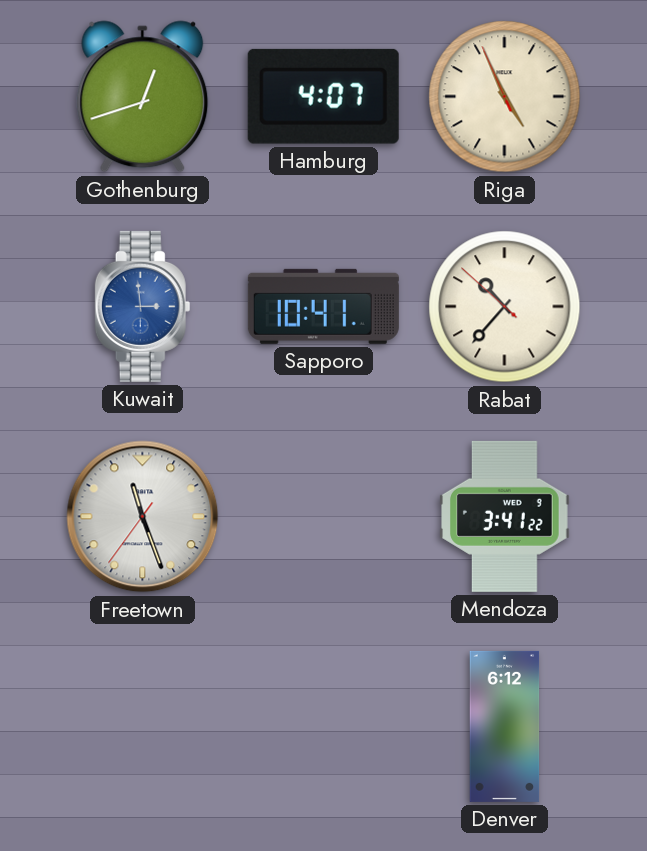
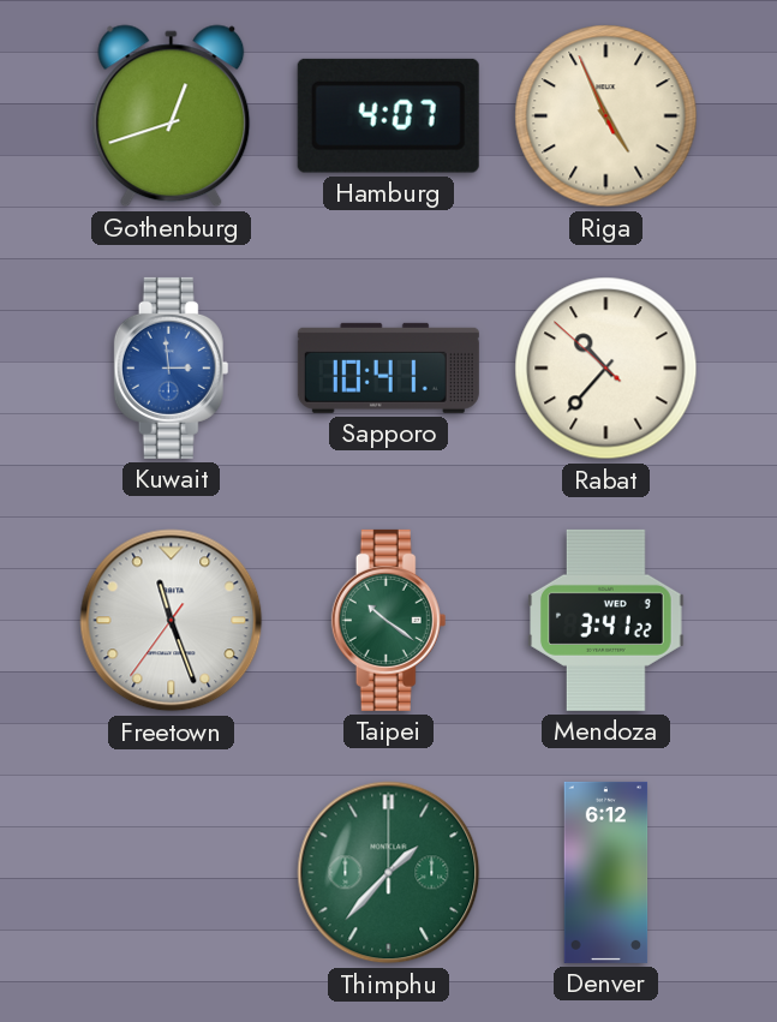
Taipei: none -> 10:21
Thimphu: none -> 1:37
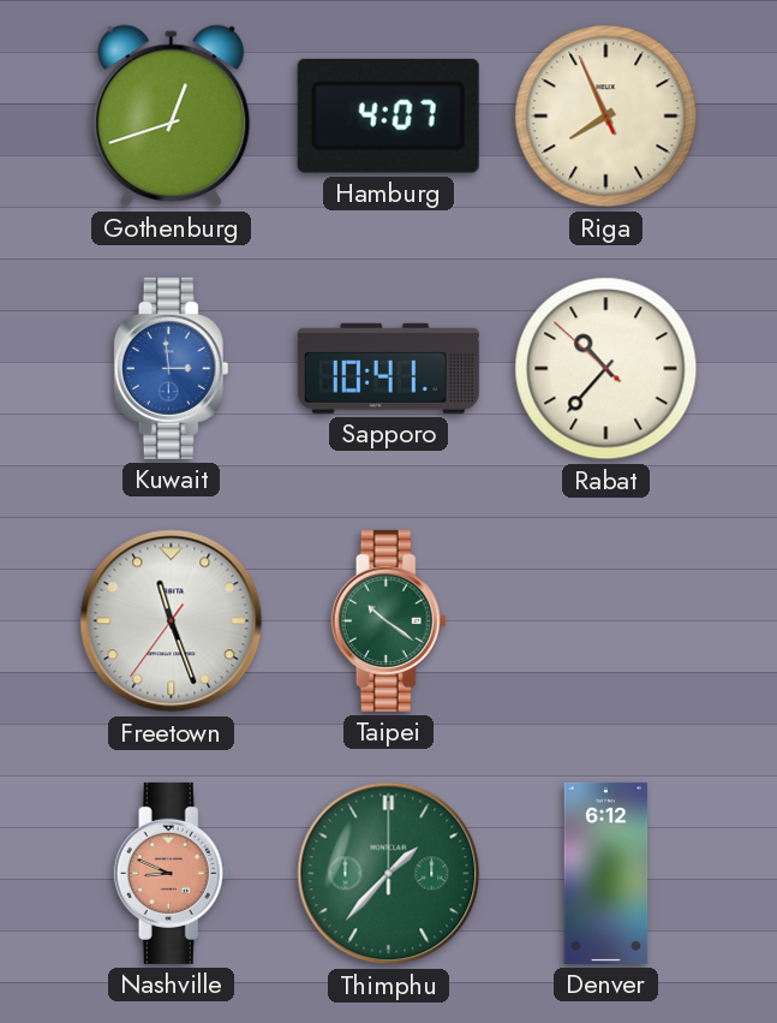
Riga: 4:55 -> 7:55
Mendoza: 3:41 -> none
Nashville: none -> 8:49
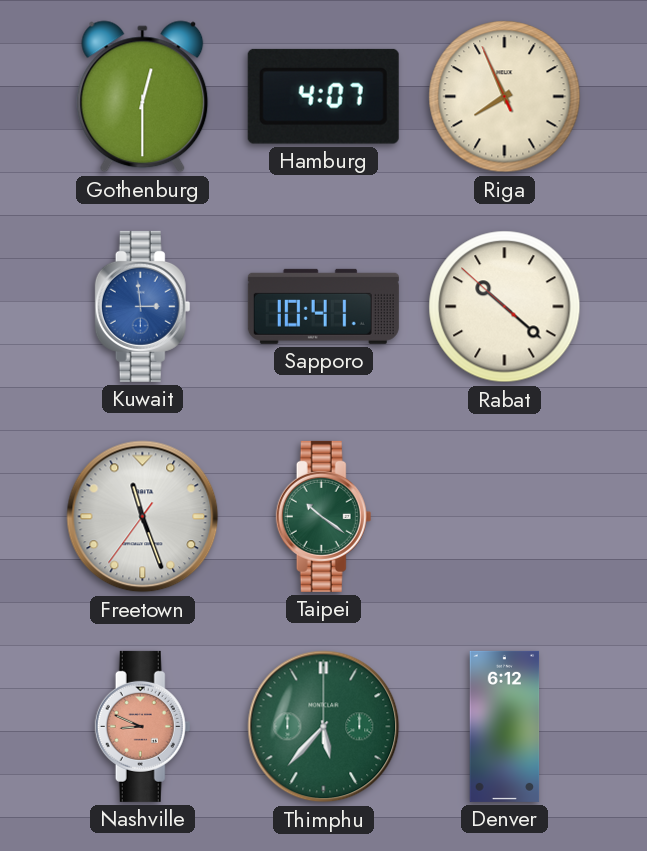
Gothenburg: 12:42 -> 12:30
Rabat: 10:36 -> 10:21
Thimphu: 1:37 -> 5:37
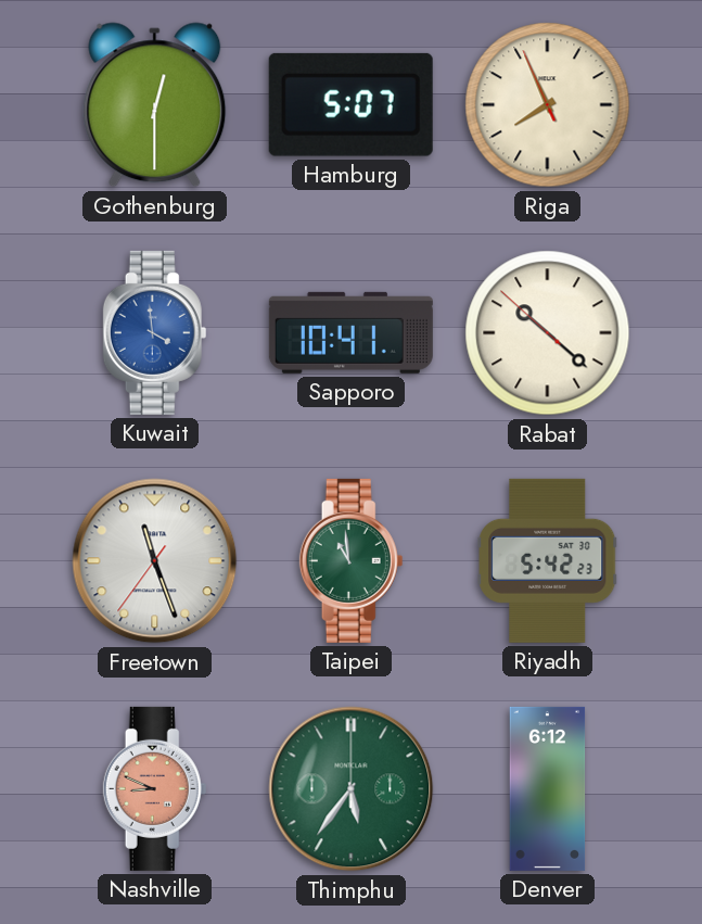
Hamburg: 4:07 -> 5:07
Kuwait: 2:59 -> 3:59
Taipei: 10:21 -> 10:59
Riyadh: none -> 5:42
Thimphu: 5:37 -> 5:36
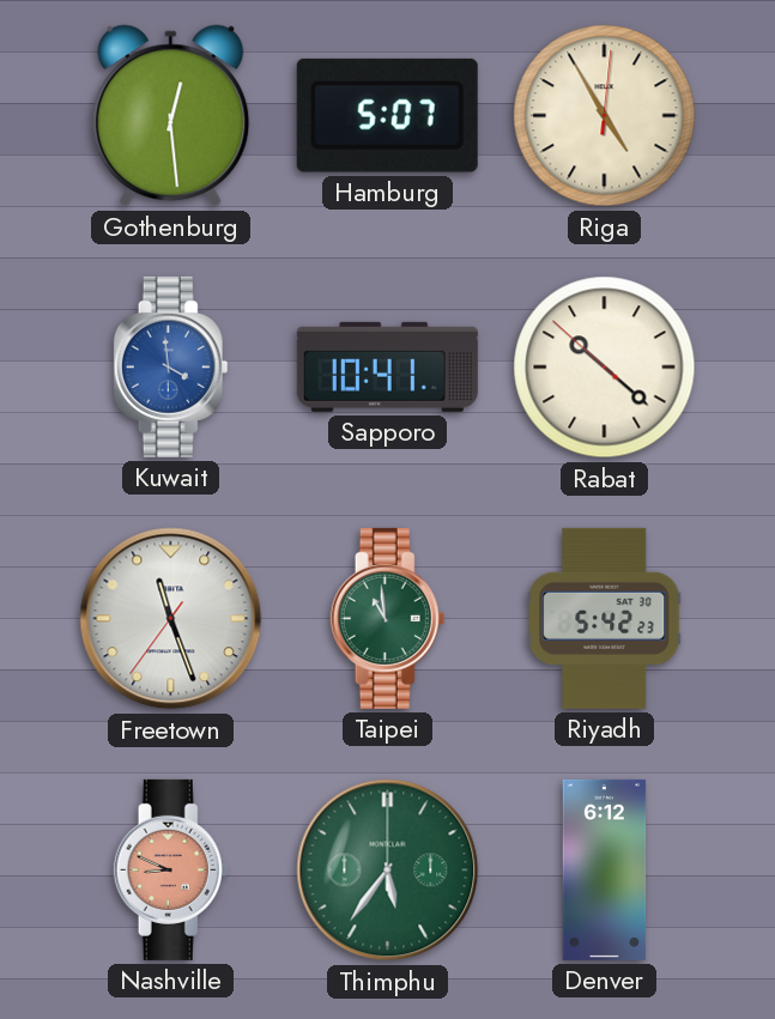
Gothenburg: 12:30 -> 12:29
Riga: 7:55 -> 4:55
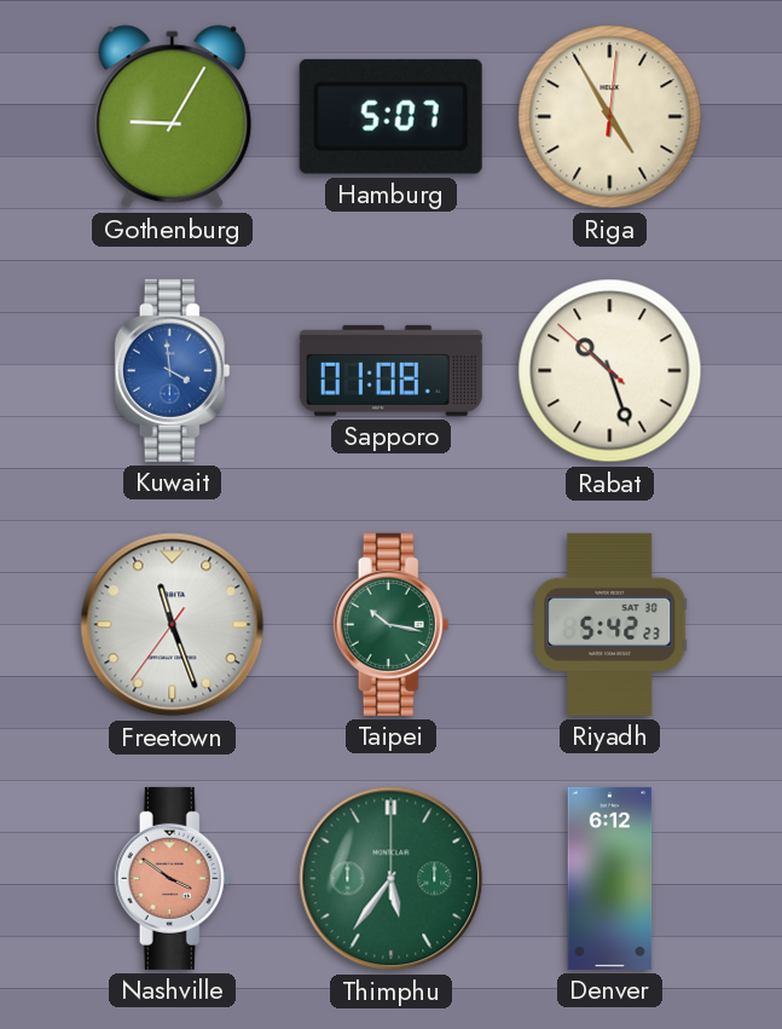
Gothenburg: 12:29 -> 9:05
Sapporo: 10:41 -> 01:08
Rabat: 10:21 -> 10:26
Taipei: 10:59 -> 10:17
Nashville: 8:49 -> 3:51
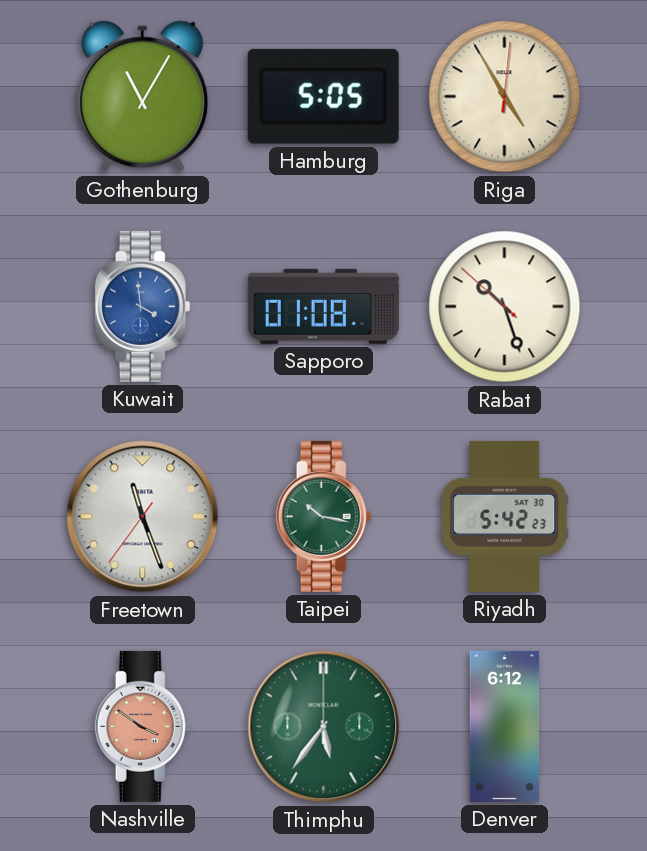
Gothenburg: 9:05 -> 11:05
Hamburg: 5:07 -> 5:05
